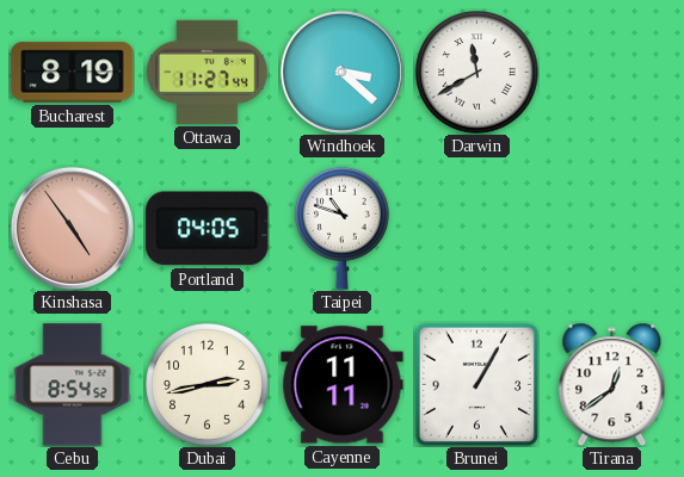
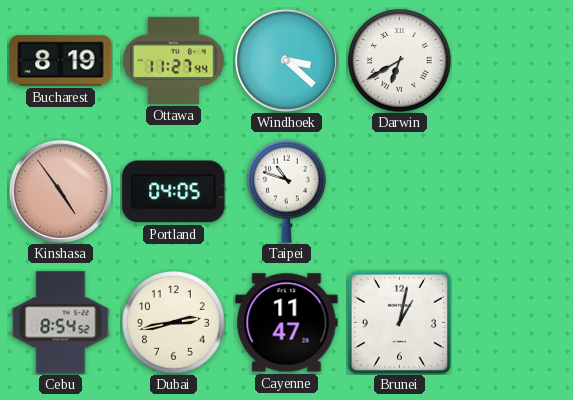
Darwin: 11:40 -> 6:40
Cayenne: 11:11 -> 11:47
Brunei: 1:05 -> 1:02
Tirana: 12:39 -> none
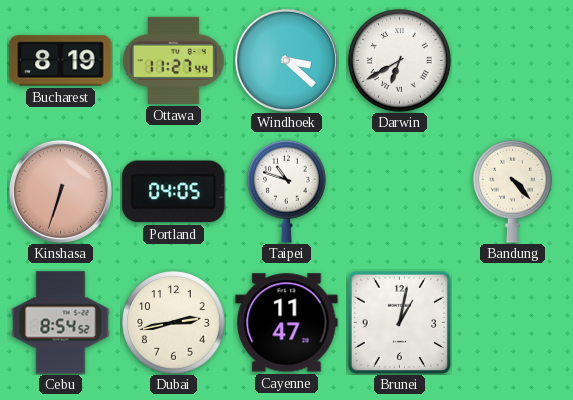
Kinshasa: 4:54 -> 6:33
Bandung: none -> 4:23
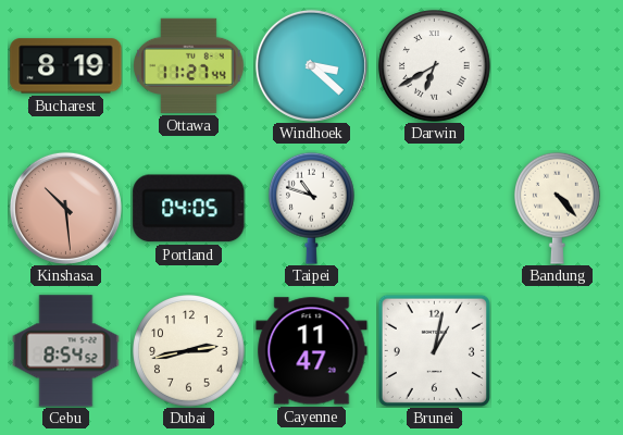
Kinshasa: 6:33 -> 10:29
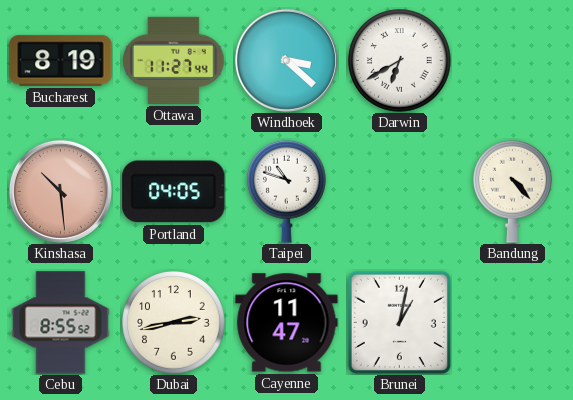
Cebu: 8:54 -> 8:55
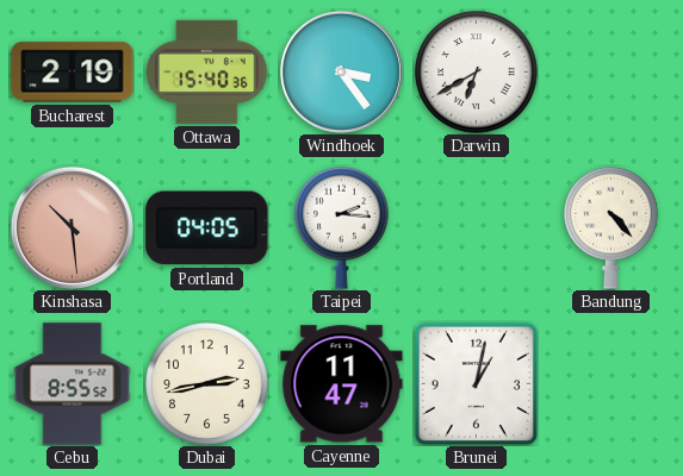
Bucharest: 8:19 -> 2:19
Ottawa: 11:27 -> 15:40
Windhoek: 3:22 -> 3:24
Taipei: 10:48 -> 2:16
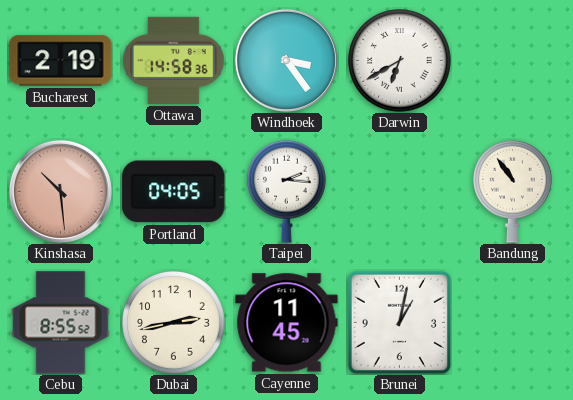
Ottawa: 15:40 -> 14:58
Bandung: 4:23 -> 10:54
Cayenne: 11:47 -> 11:45
